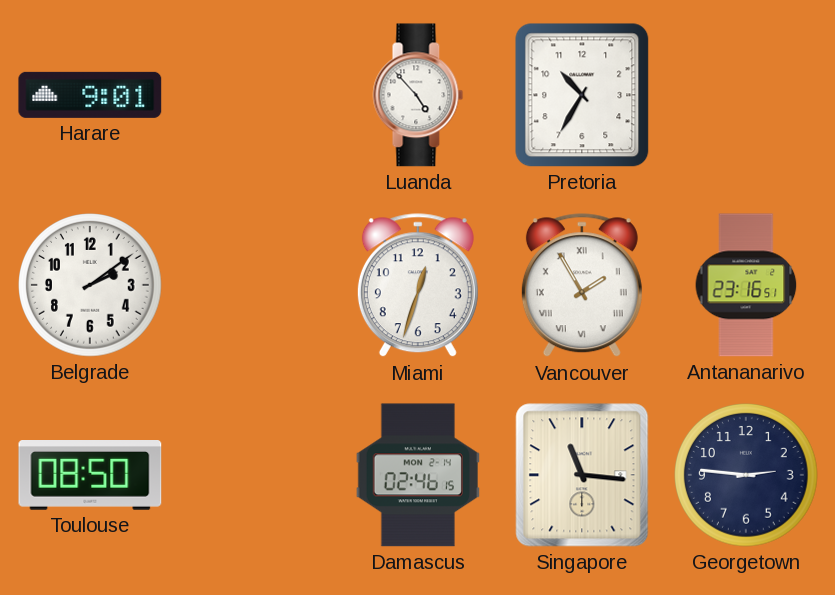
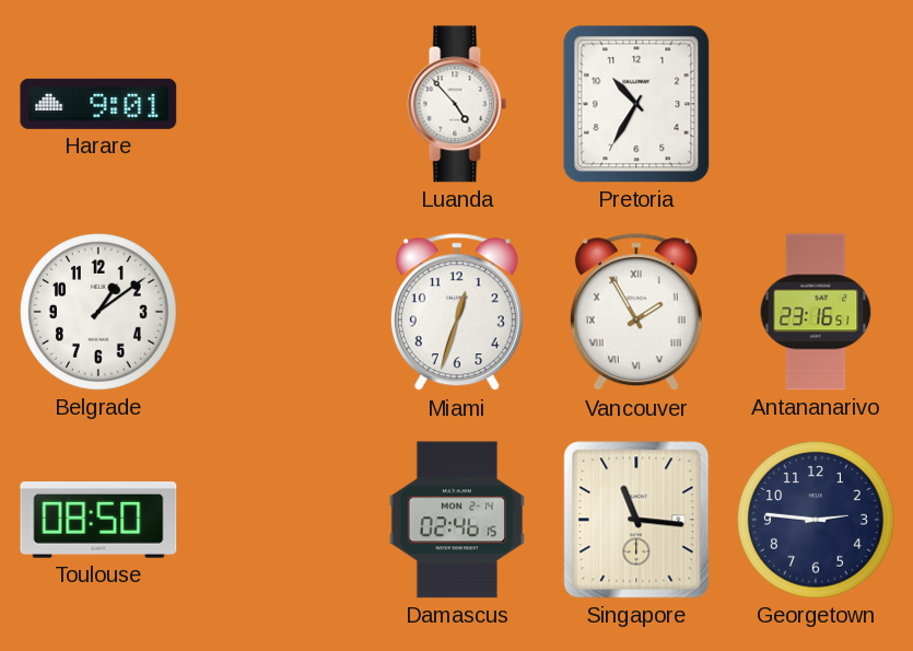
Belgrade: 2:09 -> 1:09
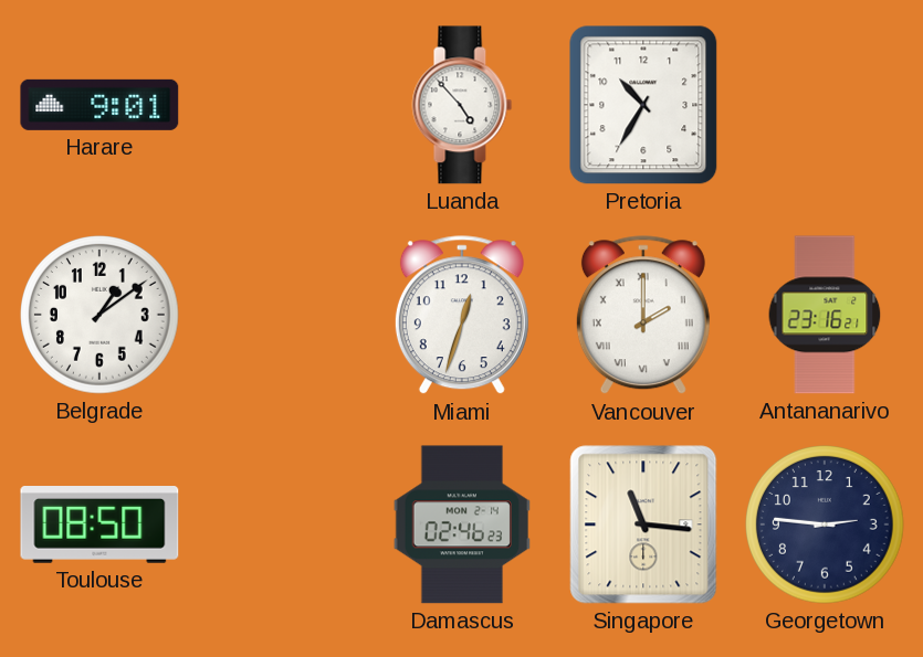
Vancouver: 1:55 -> 2:00
Antananarivo: 23:16:51 -> 23:16:21
Damascus: 02:46:15 -> 02:46:23
